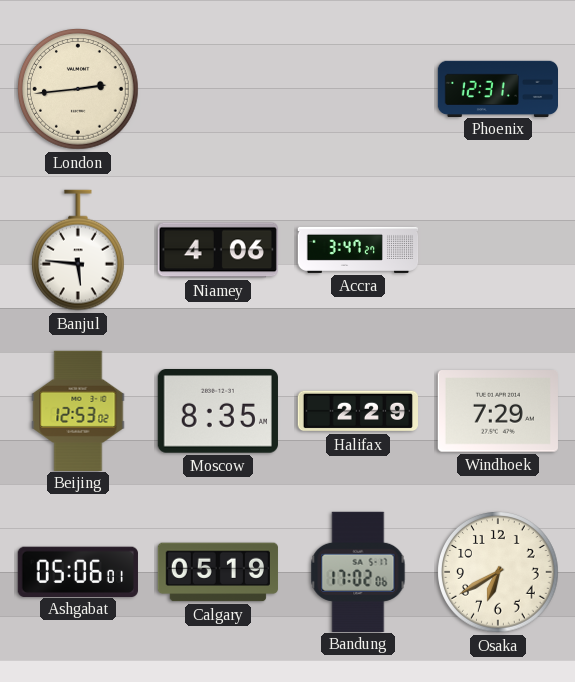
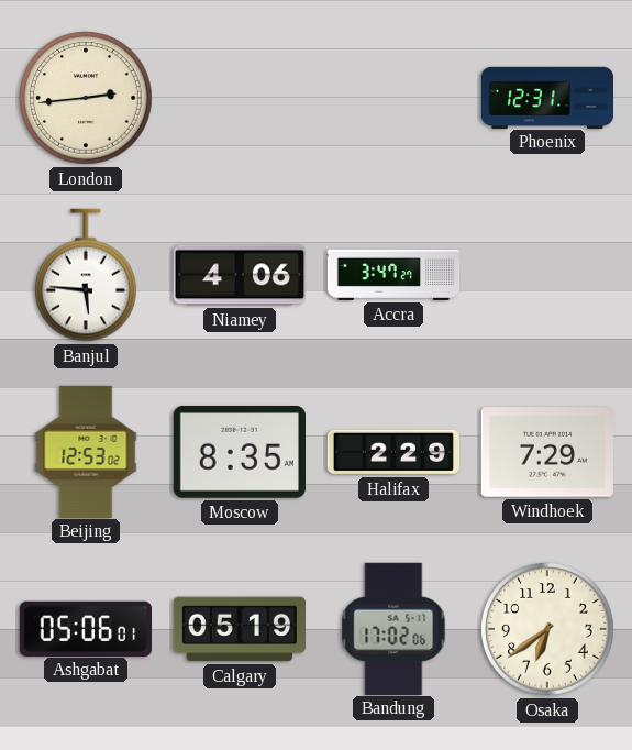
Osaka: 6:40 -> 6:39
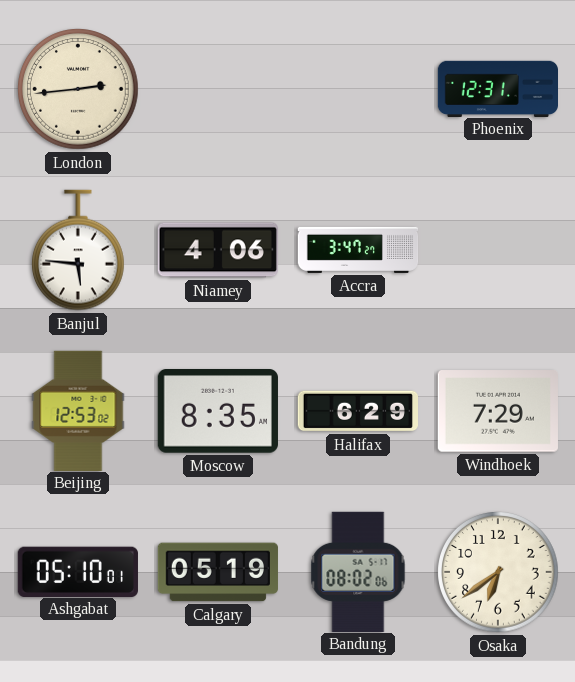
Halifax: 2:29 -> 6:29
Ashgabat: 05:06 -> 05:10
Bandung: 17:02 -> 08:02
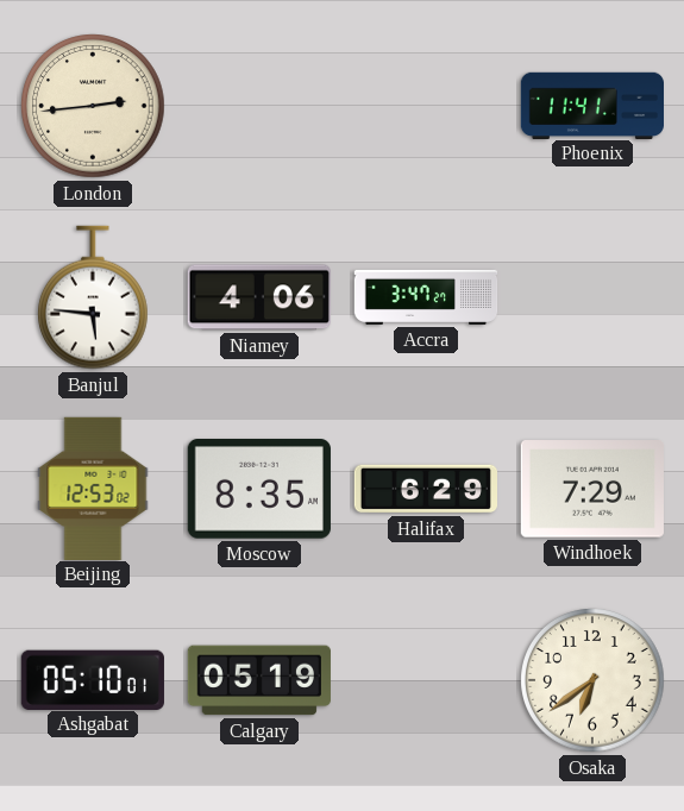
Phoenix: 12:31 -> 11:41
Bandung: 08:02 -> none
